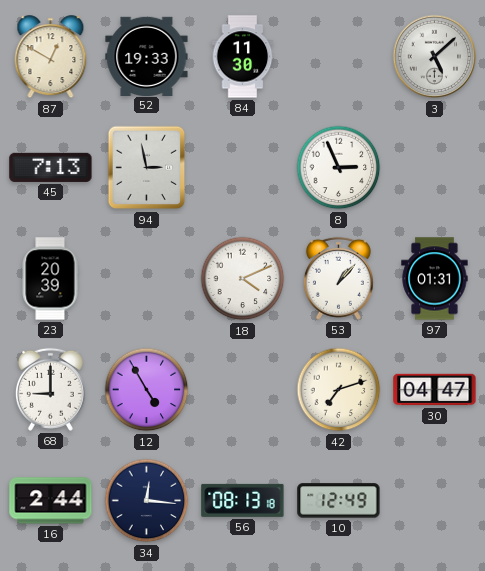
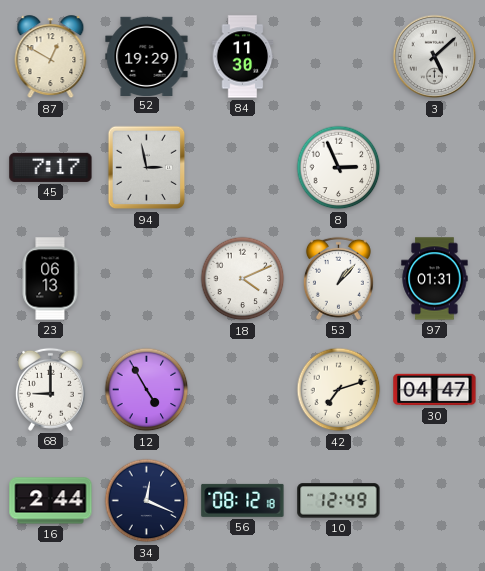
52: 19:33 -> 19:29
45: 7:13 -> 7:17
23: 20:39 -> 06:13
34: 12:16 -> 12:19
56: 08:13 -> 08:12
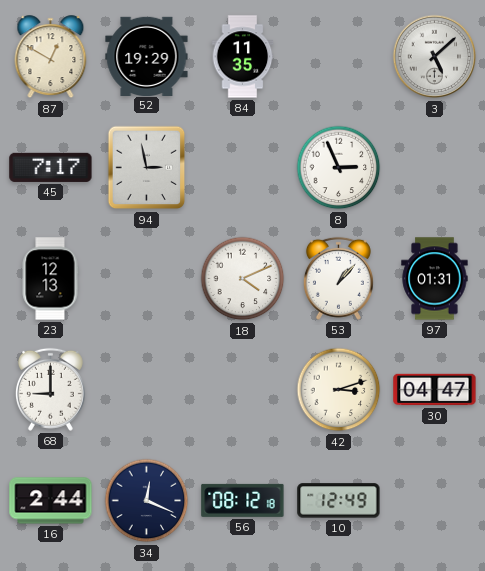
84: 11:30 -> 11:35
23: 06:13 -> 12:13
12: 4:55 -> none
42: 7:12 -> 3:12
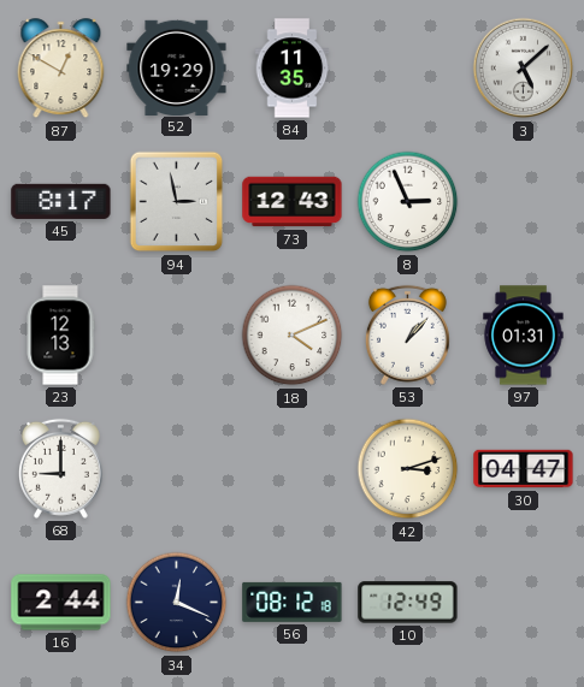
45: 7:17 -> 8:17
73: none -> 12:43
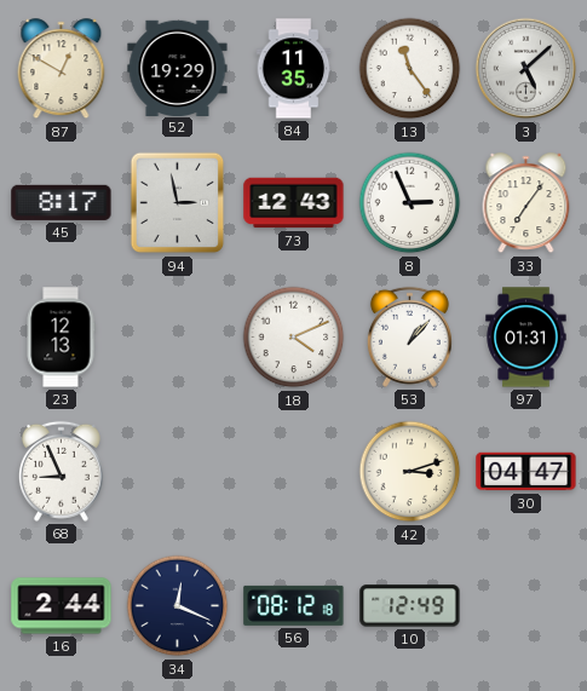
13: none -> 11:24
33: none -> 7:06
68: 9:00 -> 8:56
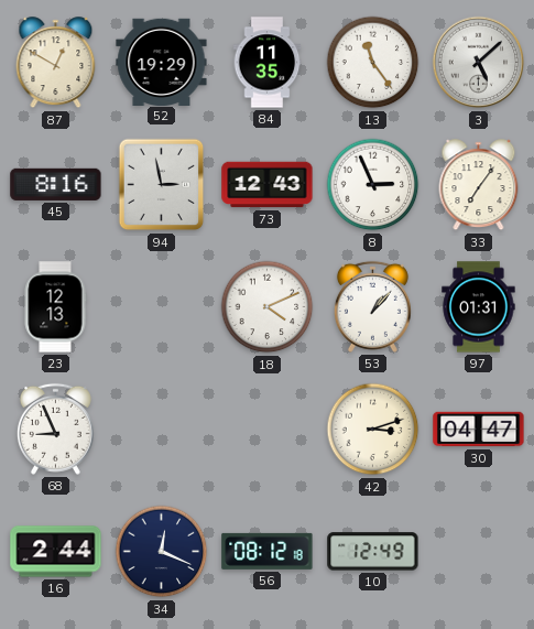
45: 8:17 -> 8:16
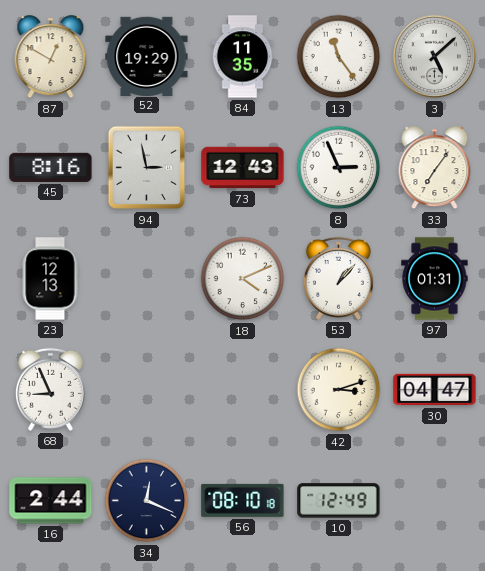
56: 08:12 -> 08:10
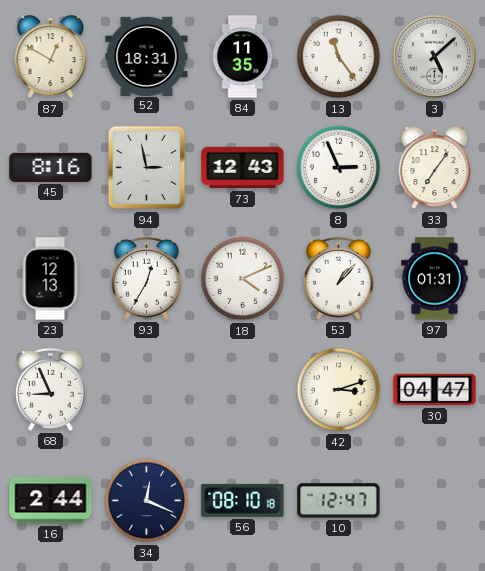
52: 19:29 -> 18:31
93: none -> 12:35
10: 12:49 -> 12:47
